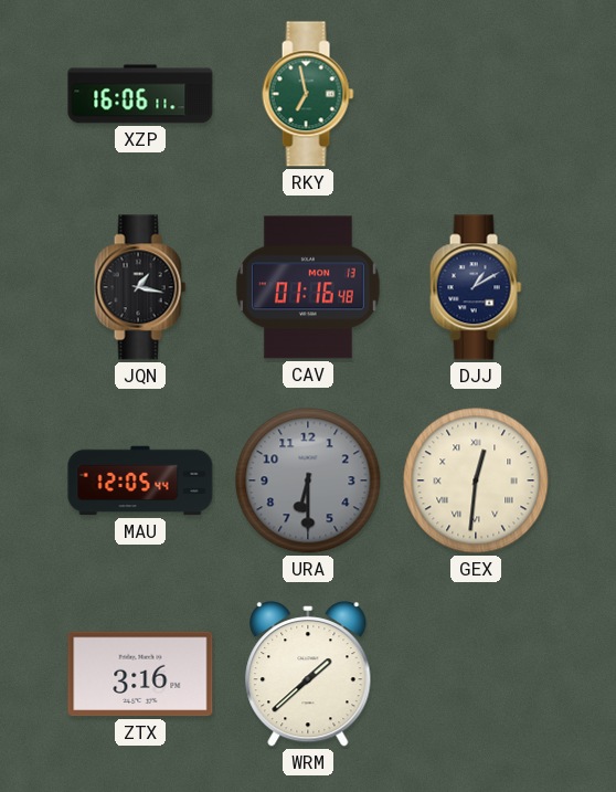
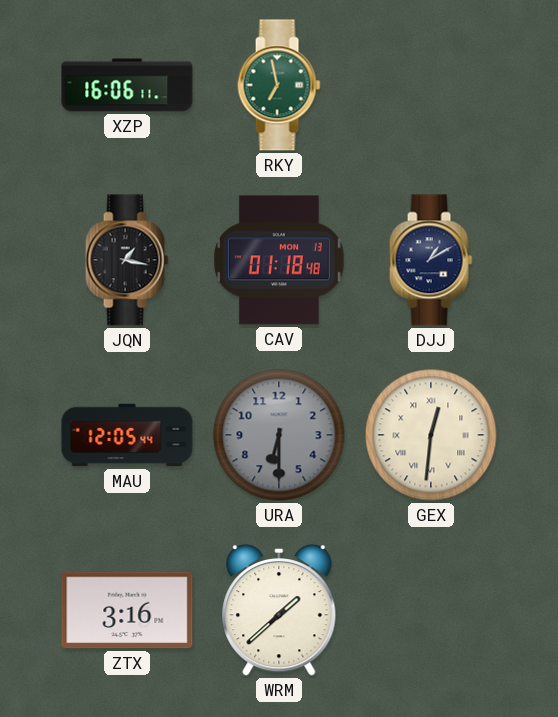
CAV: 01:16 -> 01:18
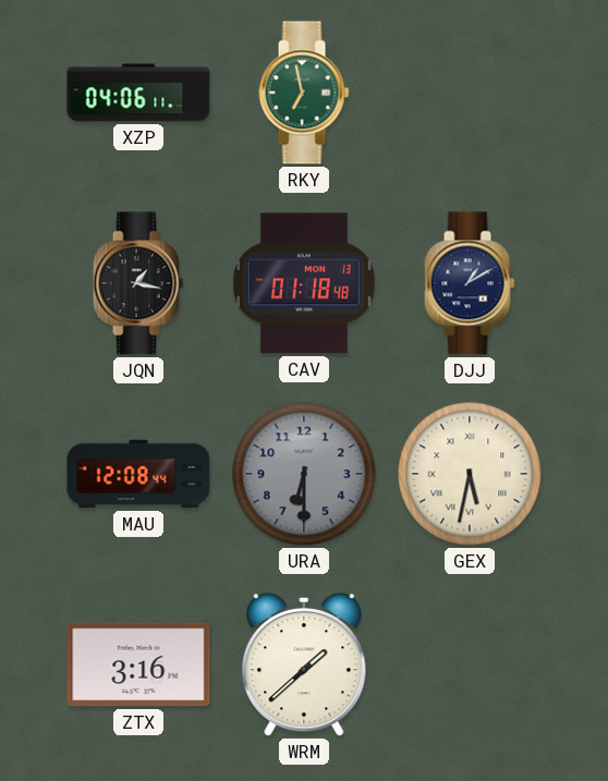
XZP: 16:06 -> 04:06
MAU: 12:05 -> 12:08
GEX: 12:31 -> 5:32
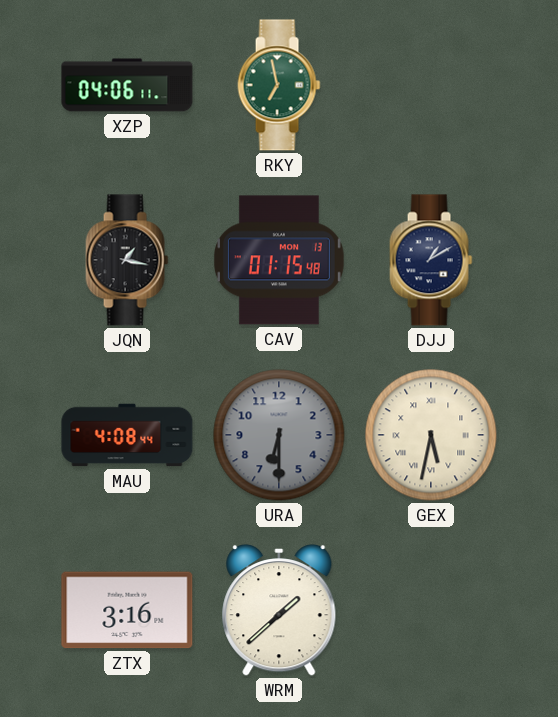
CAV: 01:18 -> 01:15
MAU: 12:08 -> 4:08
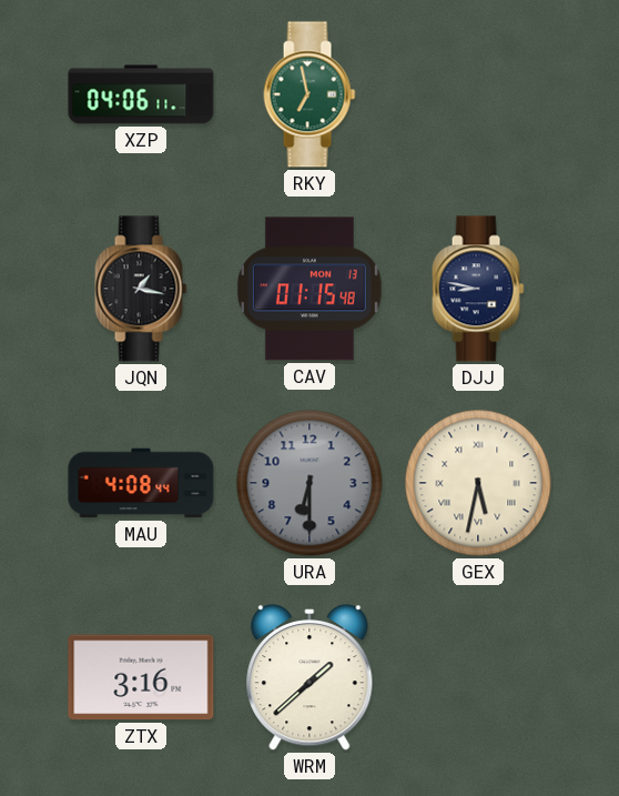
DJJ: 1:10 -> 8:47
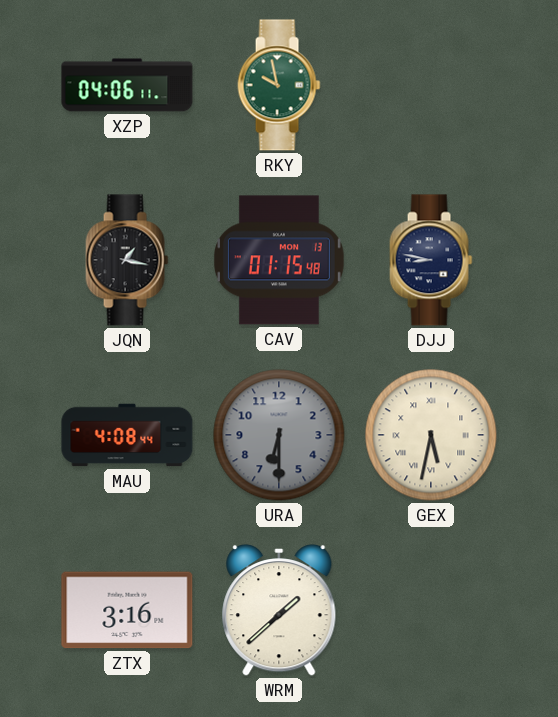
RKY: 6:58 -> 9:58
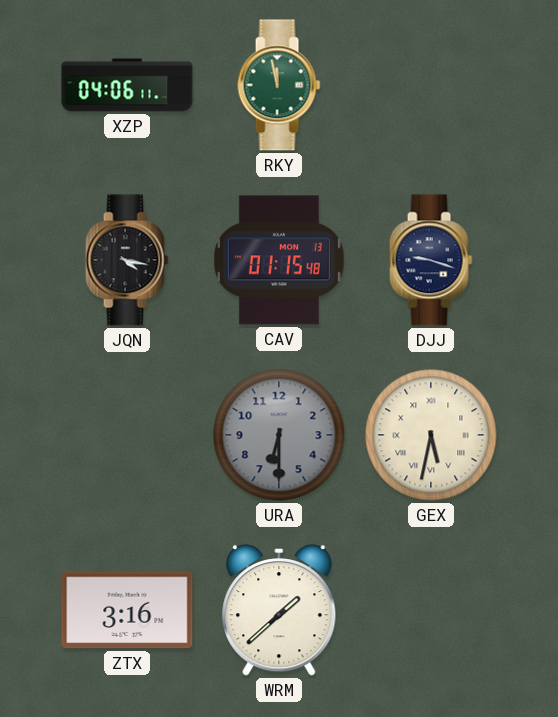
RKY: 9:58 -> 11:58
JQN: 1:17 -> 4:17
DJJ: 8:47 -> 9:18
MAU: 4:08 -> none
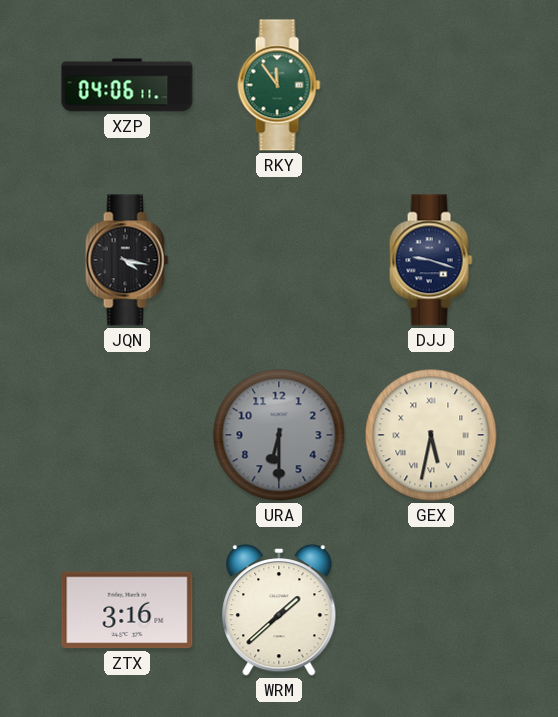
RKY: 11:58 -> 11:54
CAV: 01:15 -> none
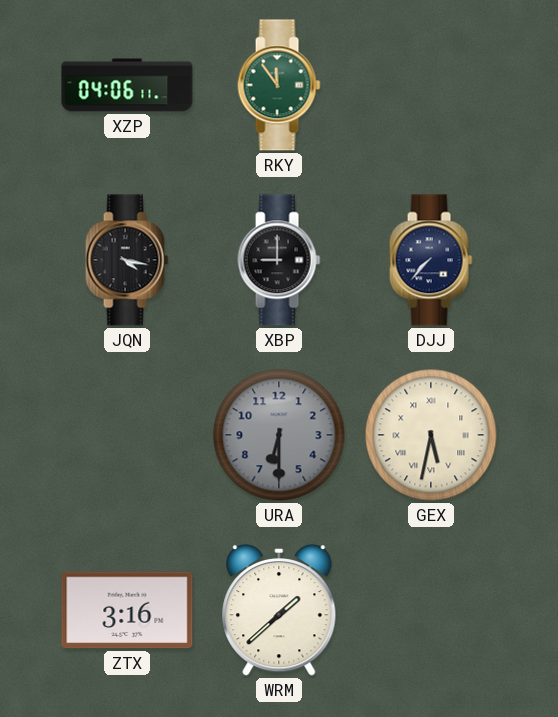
XBP: none -> 9:00
DJJ: 9:18 -> 7:37
